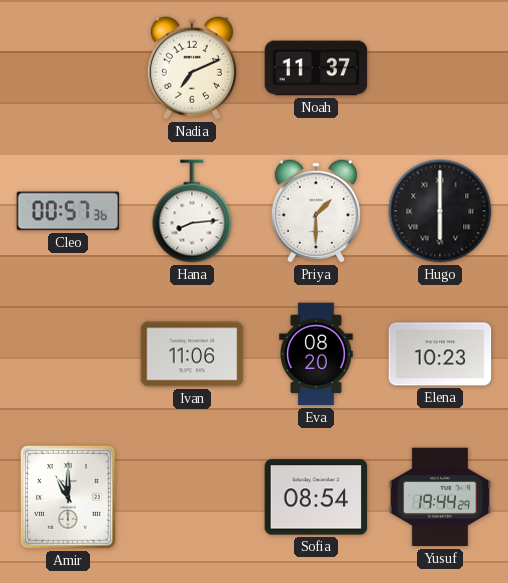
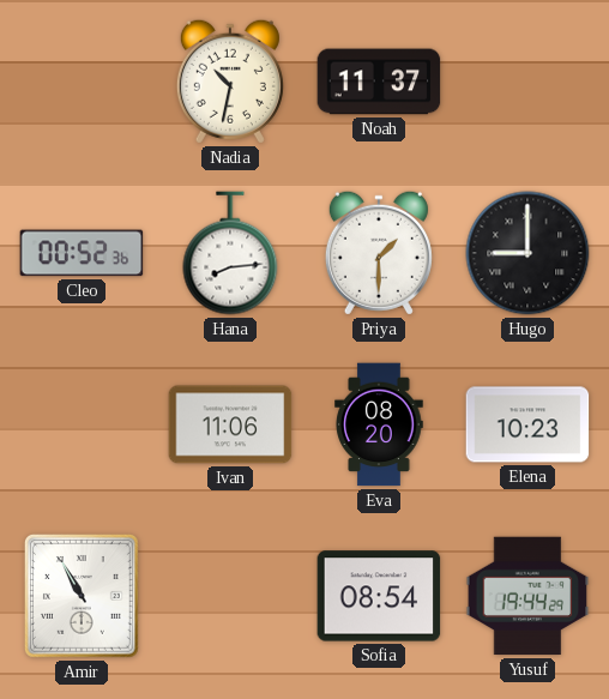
Nadia: 7:11 -> 10:32
Cleo: 00:57 -> 00:52
Hugo: 6:00 -> 9:00
Amir: 11:00 -> 10:55
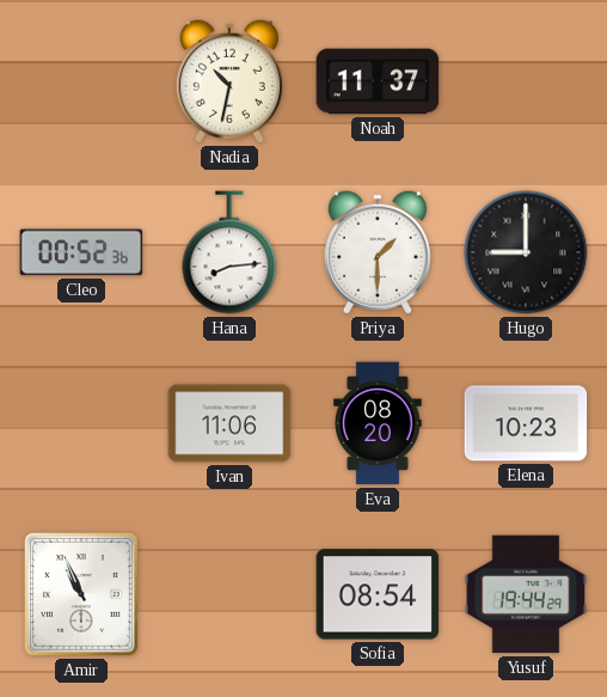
Amir: 10:55 -> 10:56
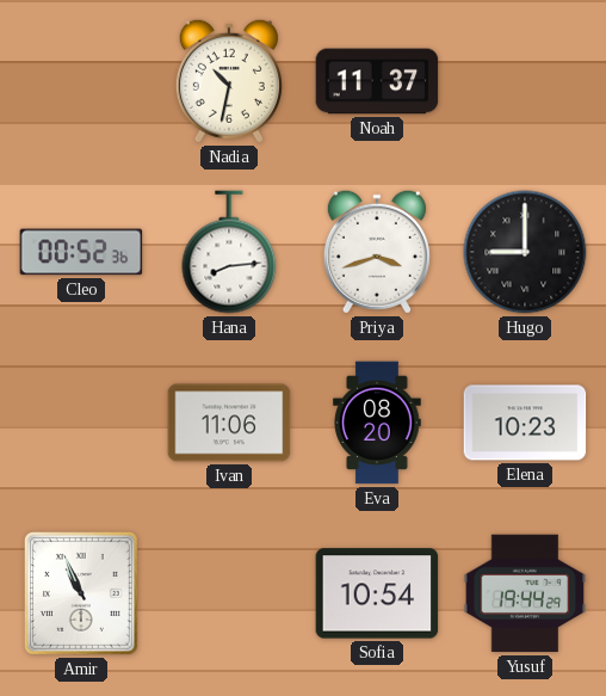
Priya: 1:30 -> 3:42
Sofia: 08:54 -> 10:54
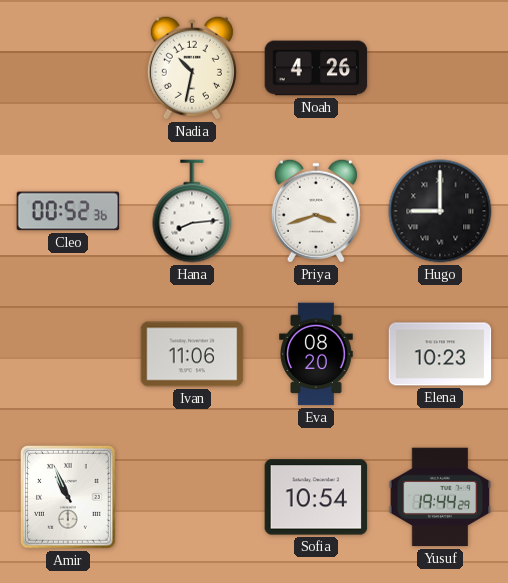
Noah: 11:37 -> 4:26
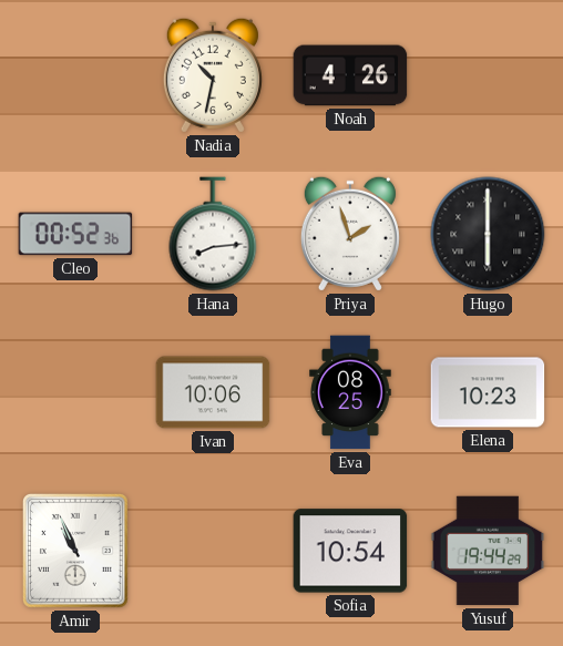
Priya: 3:42 -> 1:57
Hugo: 9:00 -> 6:00
Ivan: 11:06 -> 10:06
Eva: 08:20 -> 08:25
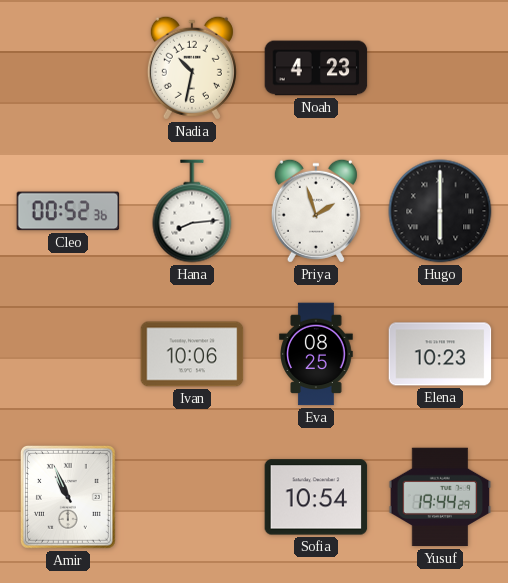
Noah: 4:26 -> 4:23
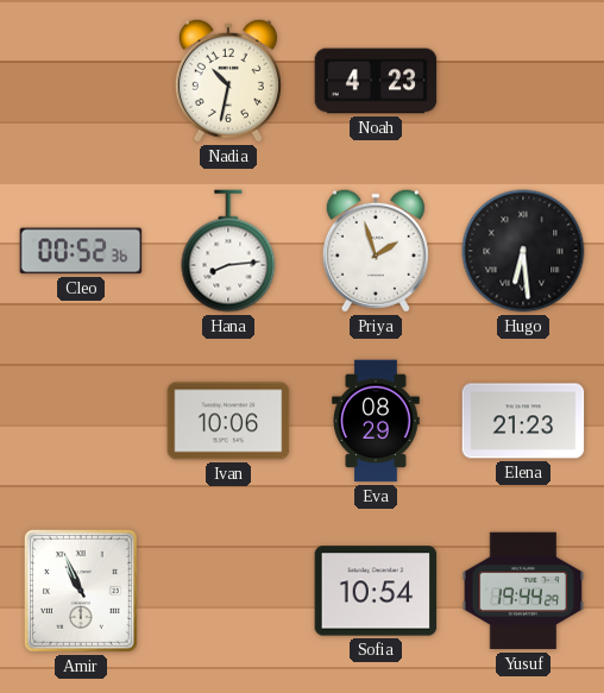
Hugo: 6:00 -> 6:29
Eva: 08:25 -> 08:29
Elena: 10:23 -> 21:23
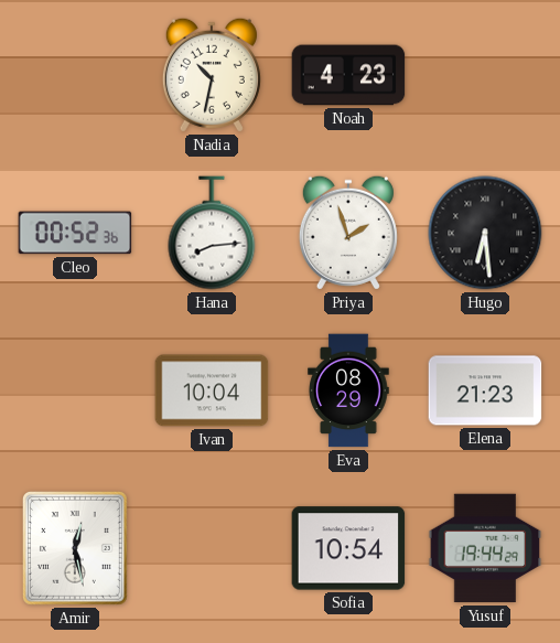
Ivan: 10:06 -> 10:04
Amir: 10:56 -> 12:28
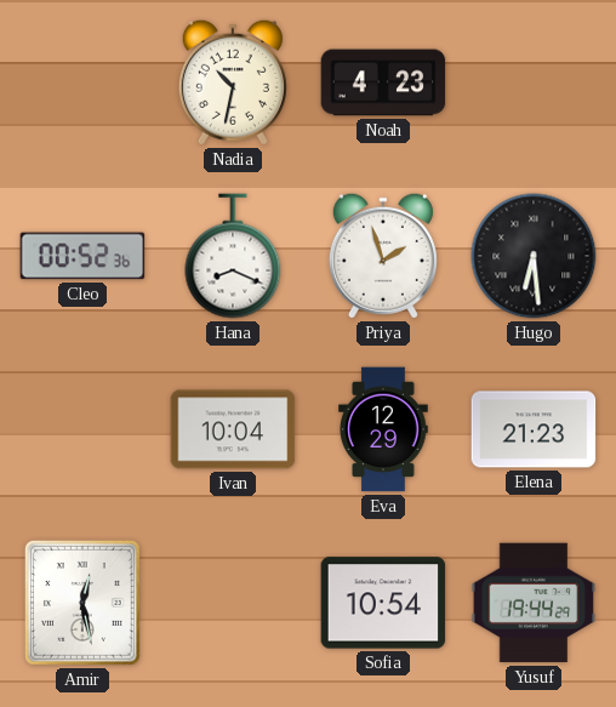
Hana: 8:14 -> 8:19
Eva: 08:29 -> 12:29
